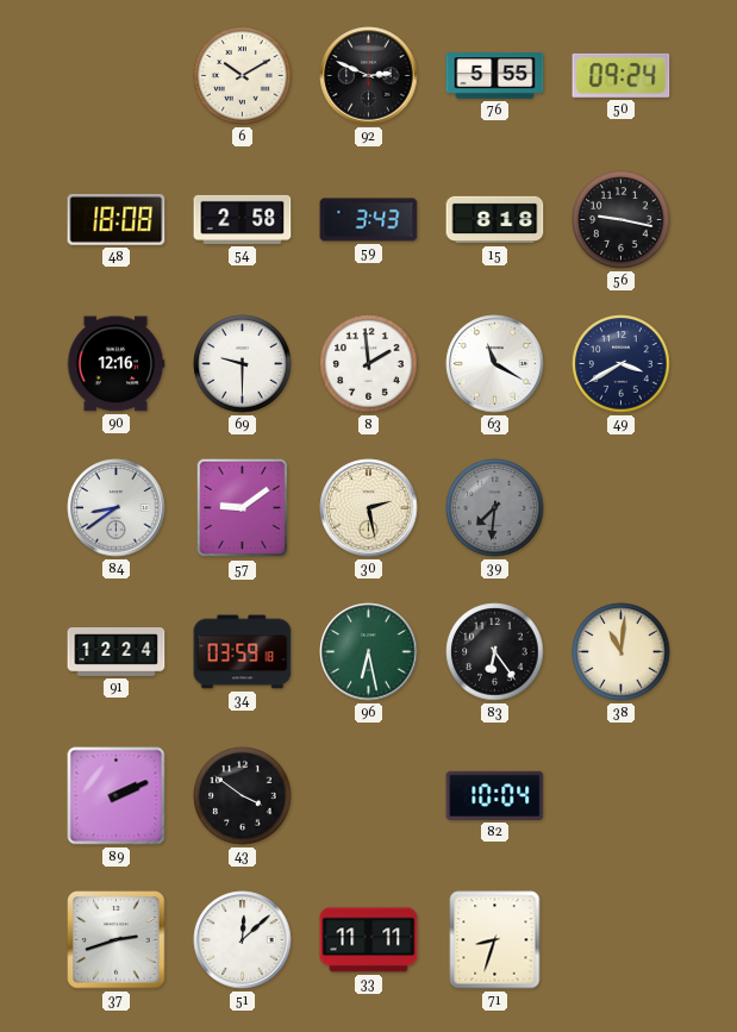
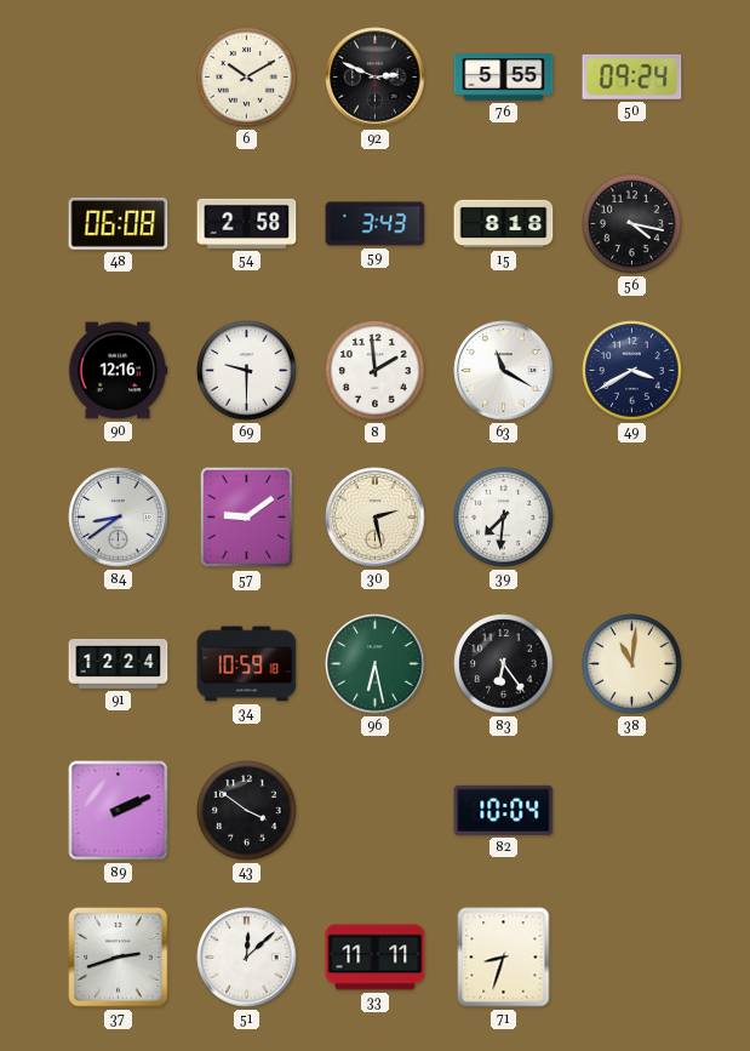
48: 18:08 -> 06:08
56: 9:17 -> 4:17
39 dial: grey -> white
34: 03:59 -> 10:59
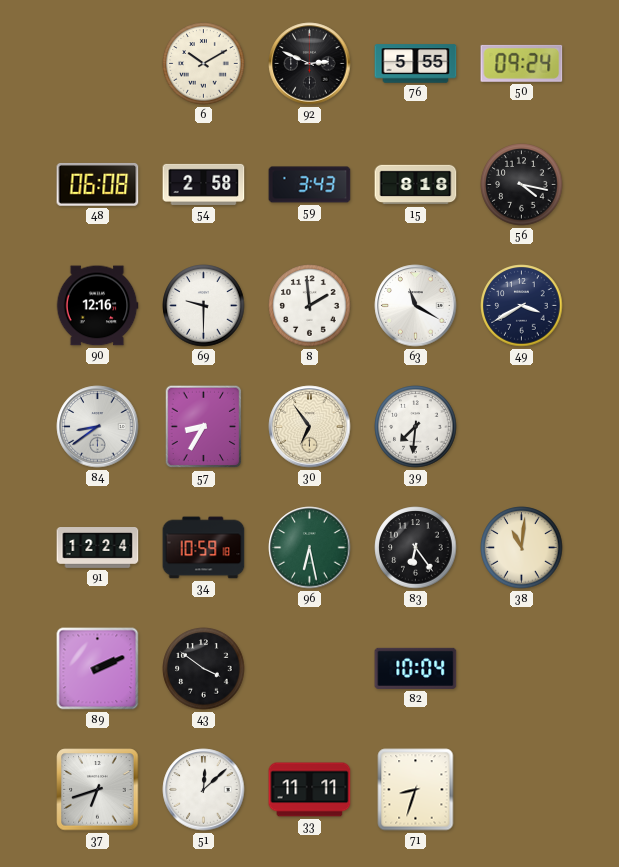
57: 9:09 -> 8:35
30: 2:28 -> 6:54
37: 2:42 -> 6:42
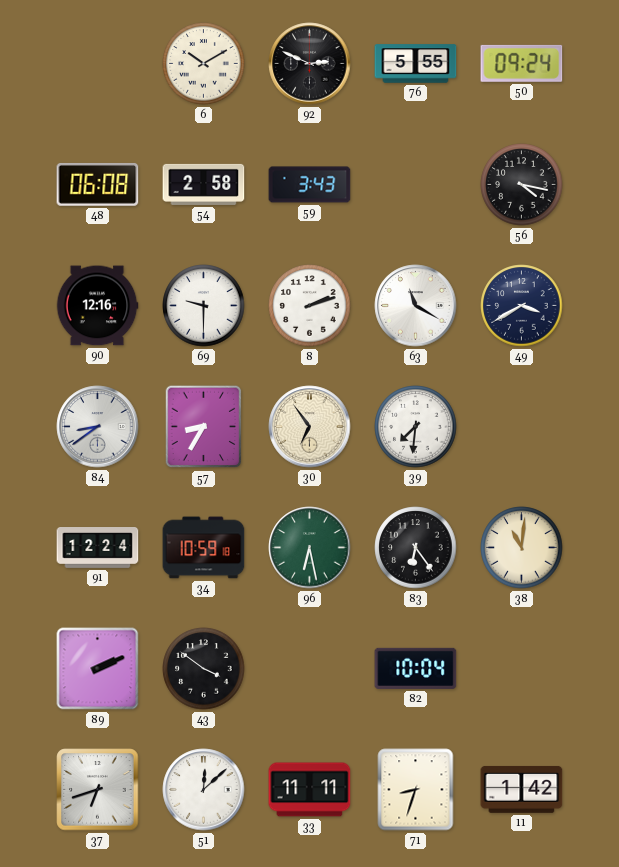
15: 8:18 -> none
8: 1:59 -> 2:12
11: none -> 1:42
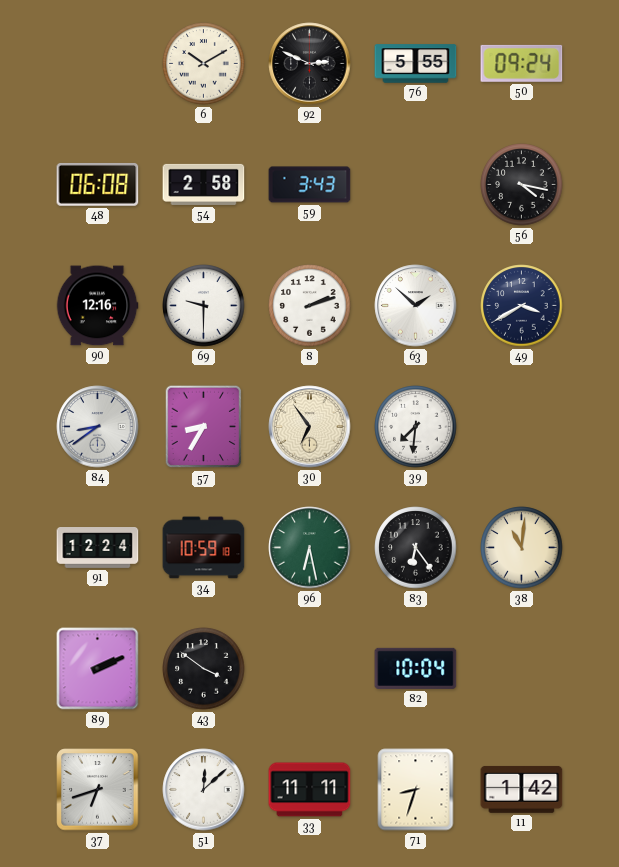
63: 11:20 -> 1:52
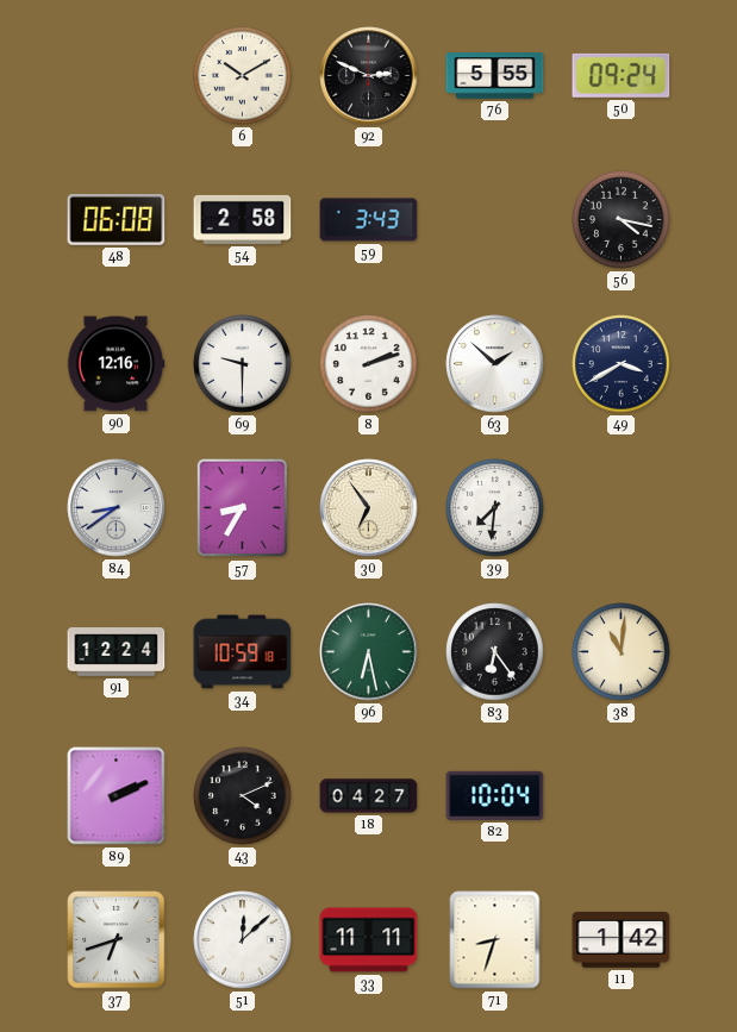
43: 3:51 -> 4:11
18: none -> 04:27
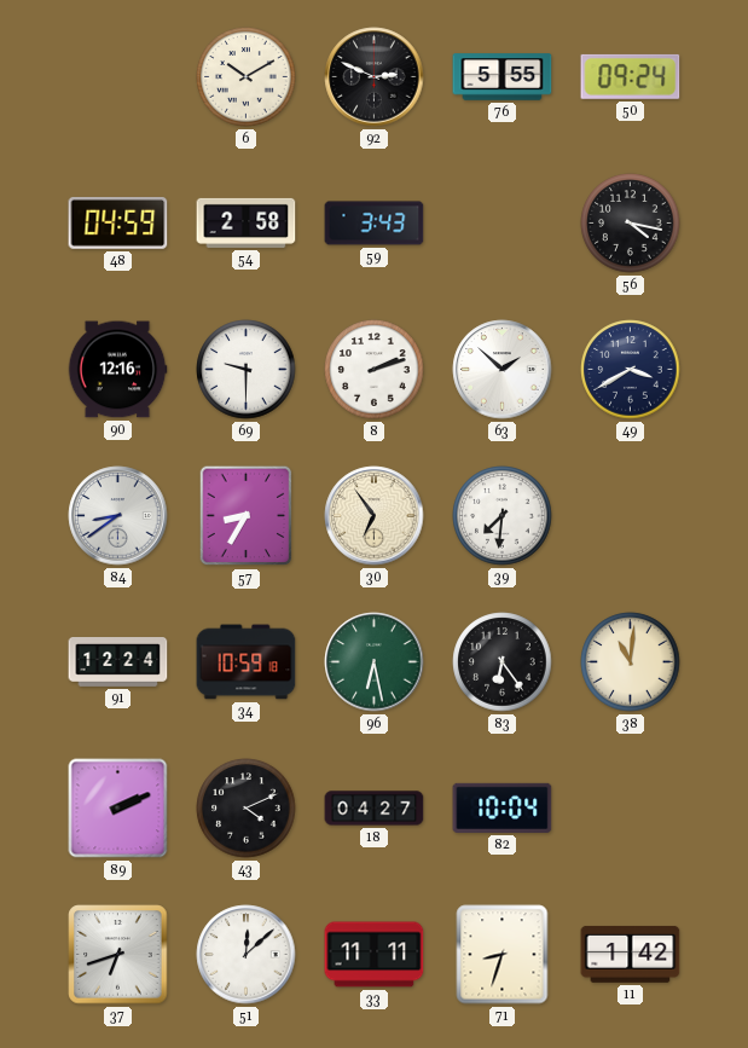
48: 06:08 -> 04:59
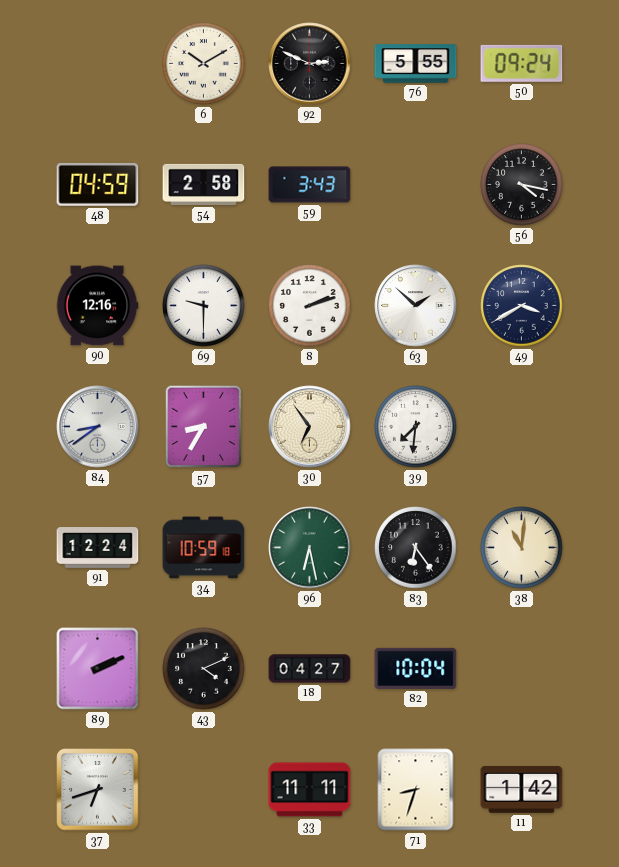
51: 12:08 -> none
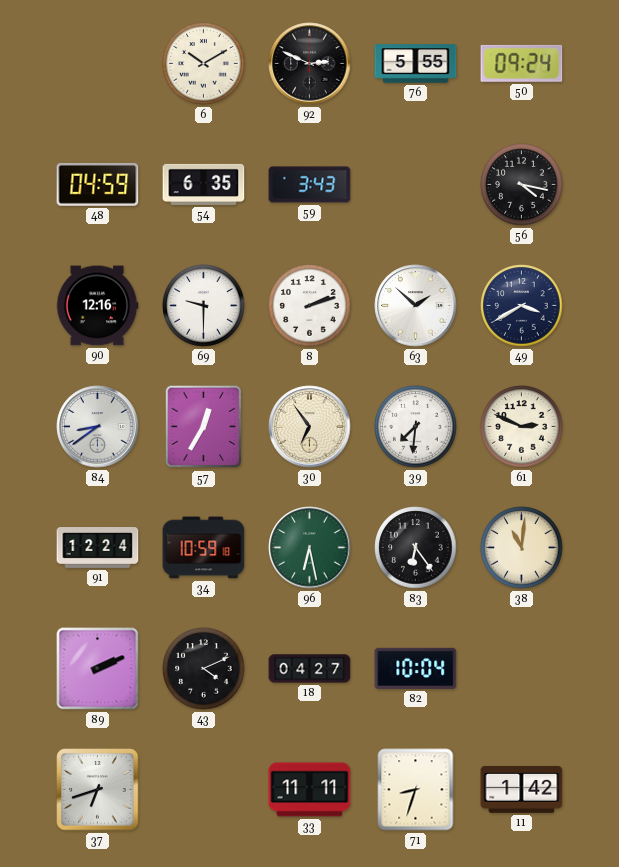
54: 2:58 -> 6:35
57: 8:35 -> 12:35
61: none -> 2:49
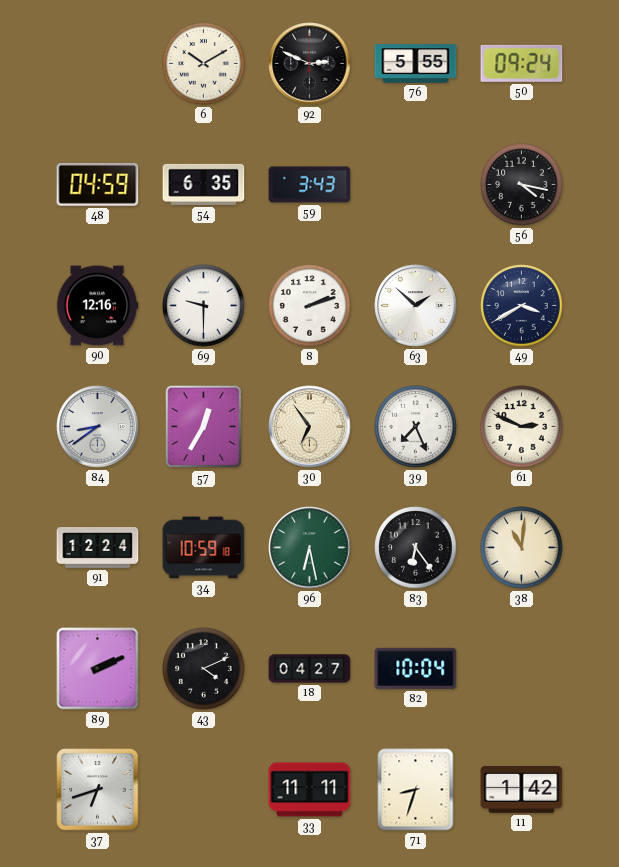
39: 7:31 -> 7:26
